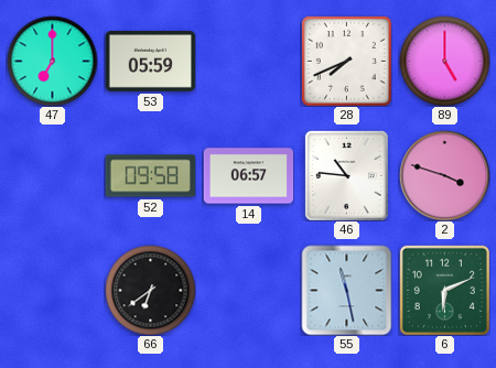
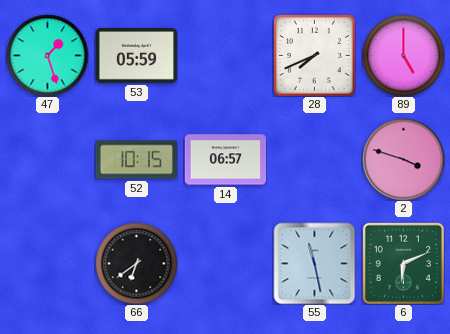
47: 7:00 -> 1:27
52: 09:58 -> 10:15
46: 10:46 -> none
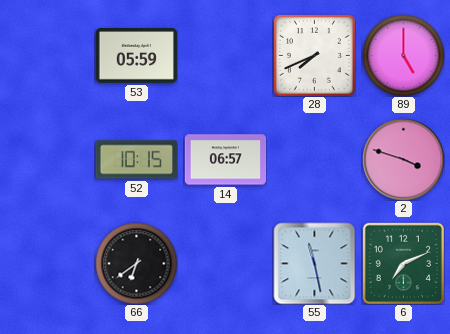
47: 1:27 -> none
6: 6:11 -> 7:11
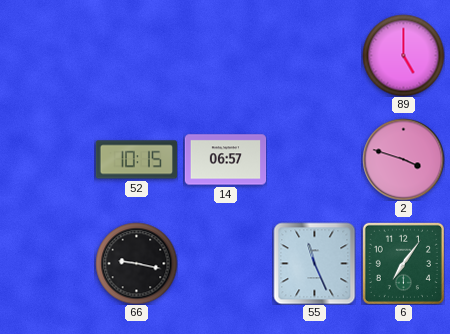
53: 05:59 -> none
28: 7:41 -> none
66: 6:39 -> 9:17
55: 11:28 -> 11:26
6: 7:11 -> 7:06
